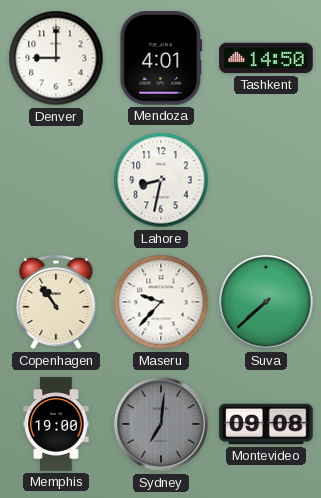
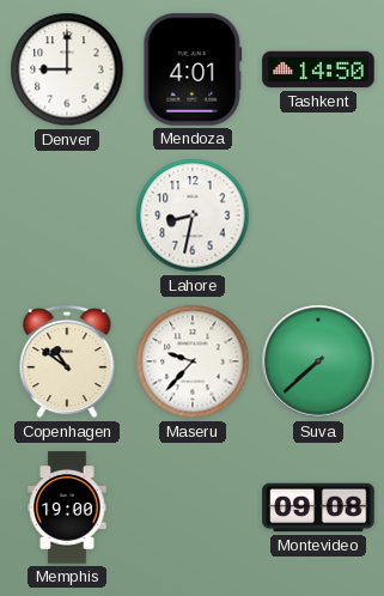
Copenhagen: 10:54 -> 10:51
Sydney: 7:01 -> none
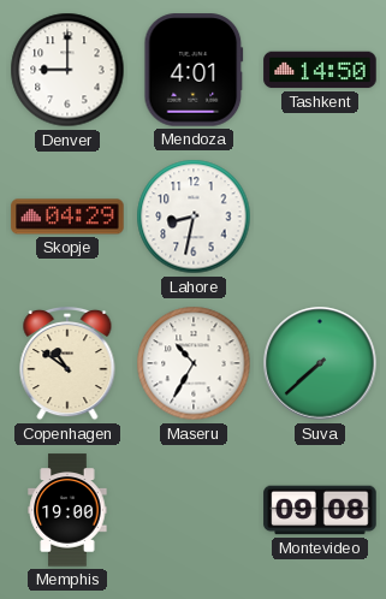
Skopje: none -> 04:29
Maseru: 9:37 -> 10:35
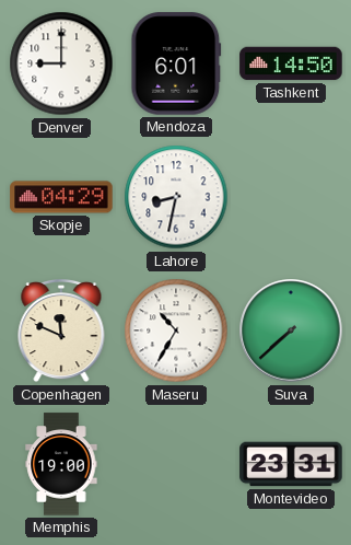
Mendoza: 4:01 -> 6:01
Copenhagen: 10:51 -> 11:49
Montevideo: 09:08 -> 23:31
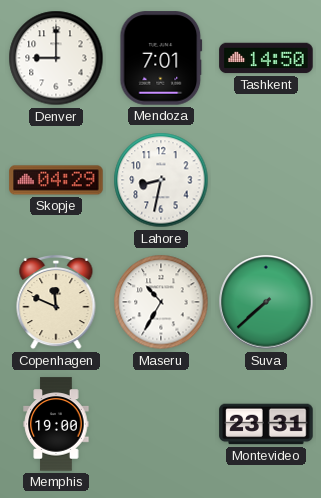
Mendoza: 6:01 -> 7:01
